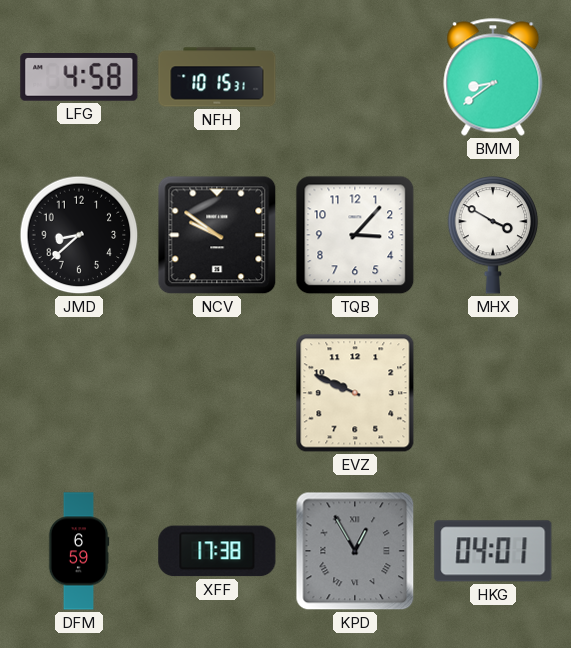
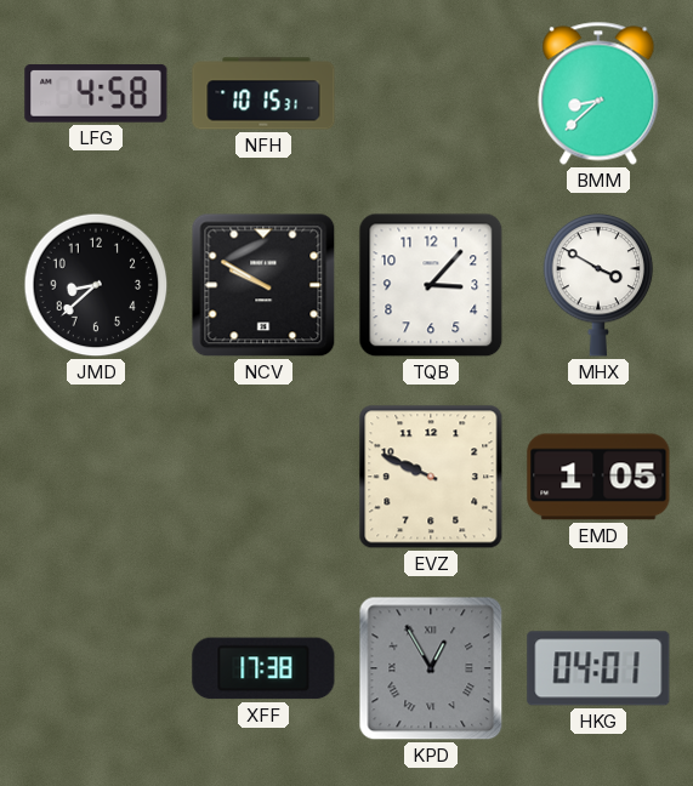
BMM: 8:39 -> 8:38
NCV: 9:51 -> 9:50
EMD: none -> 1:05
DFM: 6:59 -> none
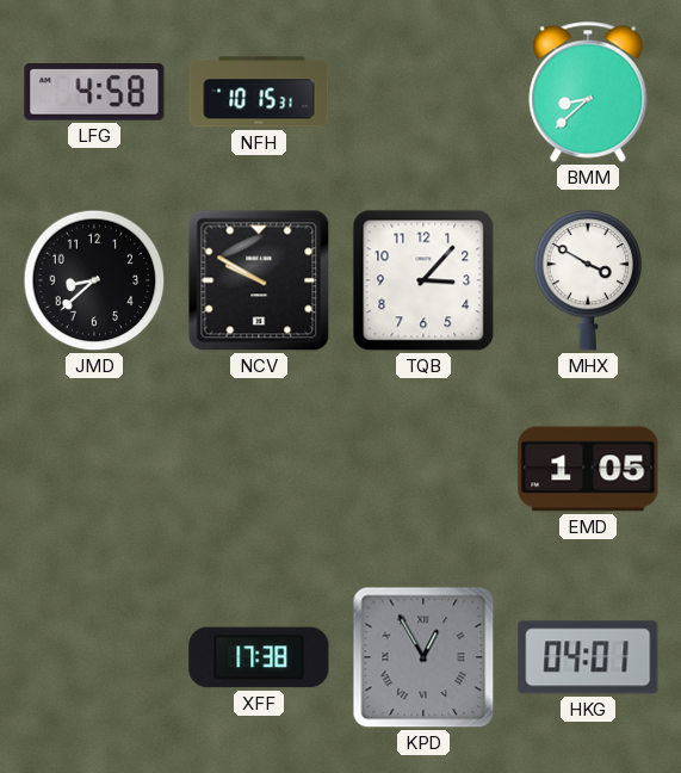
EVZ: 9:49 -> none
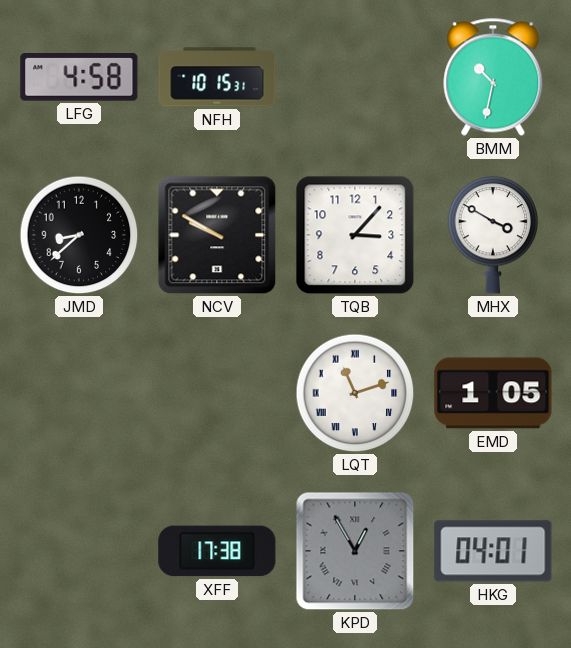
BMM: 8:38 -> 10:32
LQT: none -> 11:12
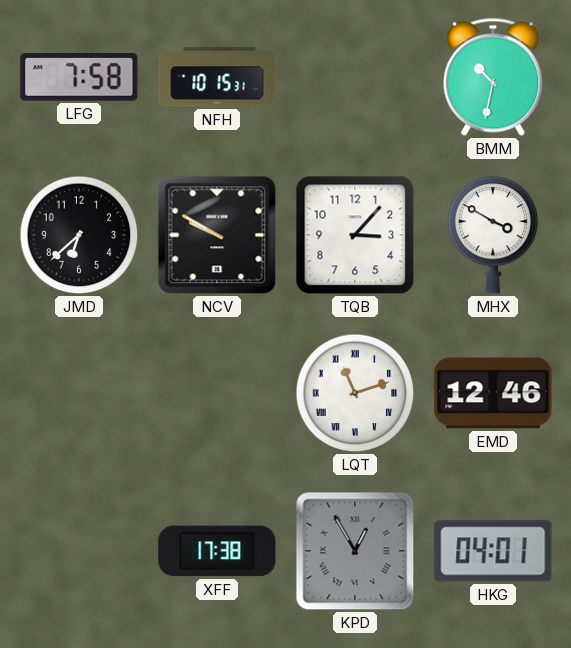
LFG: 4:58 -> 7:58
JMD: 8:38 -> 6:38
EMD: 1:05 -> 12:46
